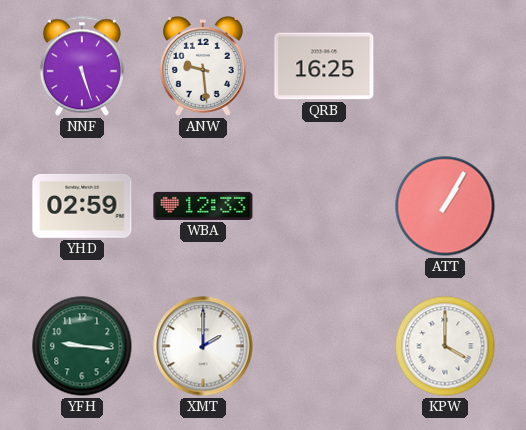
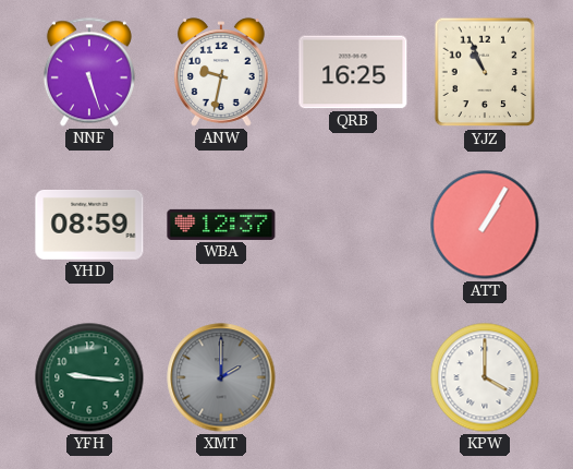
ANW: 9:29 -> 9:32
YJZ: none -> 10:56
YHD: 02:59 -> 08:59
WBA: 12:33 -> 12:37
XMT dial: white -> grey
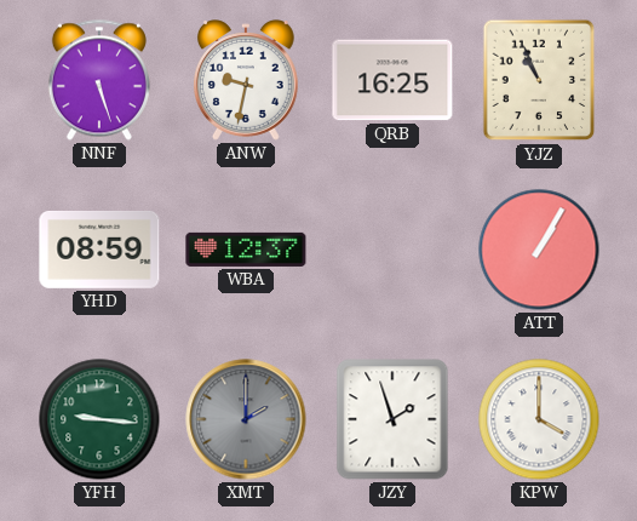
JZY: none -> 1:57
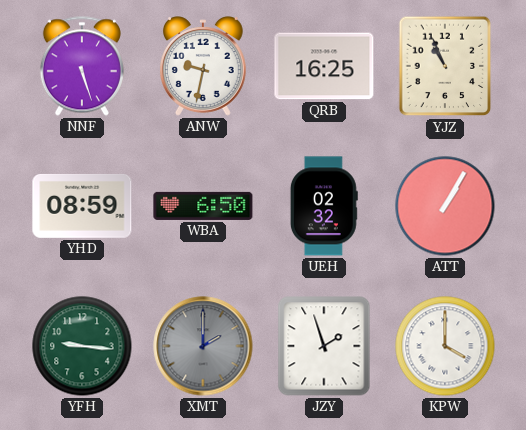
WBA: 12:37 -> 6:50
UEH: none -> 02:32
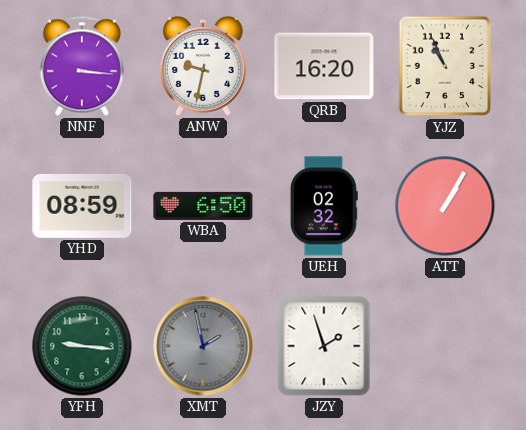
NNF: 5:27 -> 3:16
QRB: 16:25 -> 16:20
XMT: 2:00 -> 1:58
KPW: 4:00 -> none
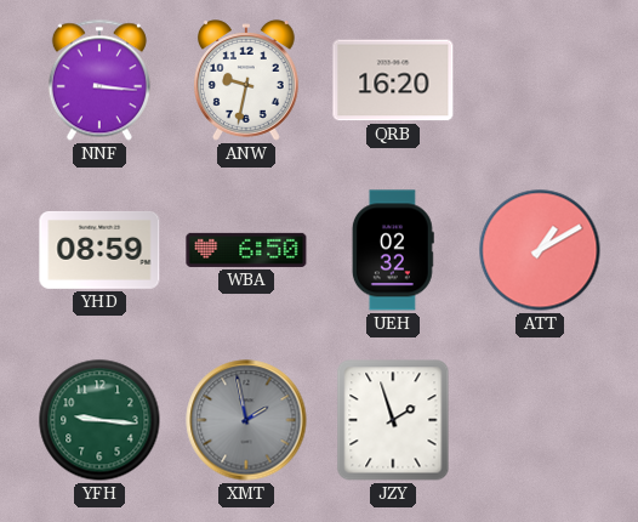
YJZ: 10:56 -> none
ATT: 1:05 -> 1:10
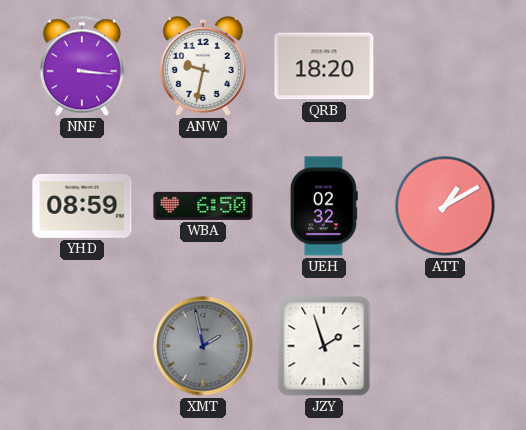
QRB: 16:20 -> 18:20
YFH: 9:16 -> none
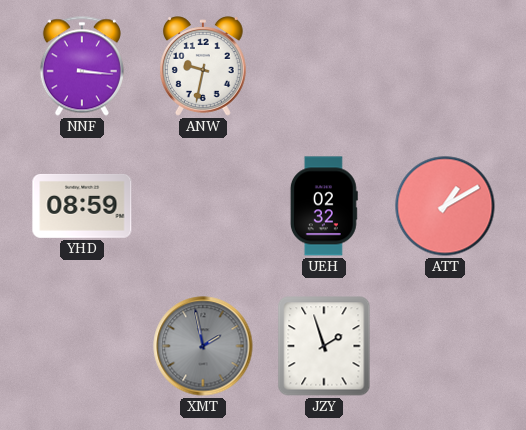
QRB: 18:20 -> none
WBA: 6:50 -> none
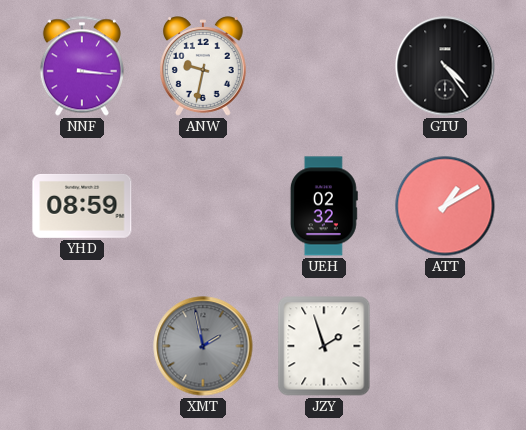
GTU: none -> 4:24
